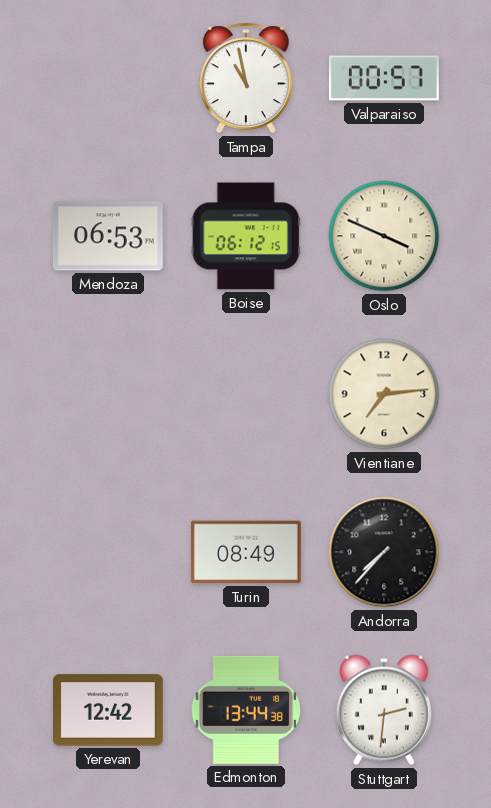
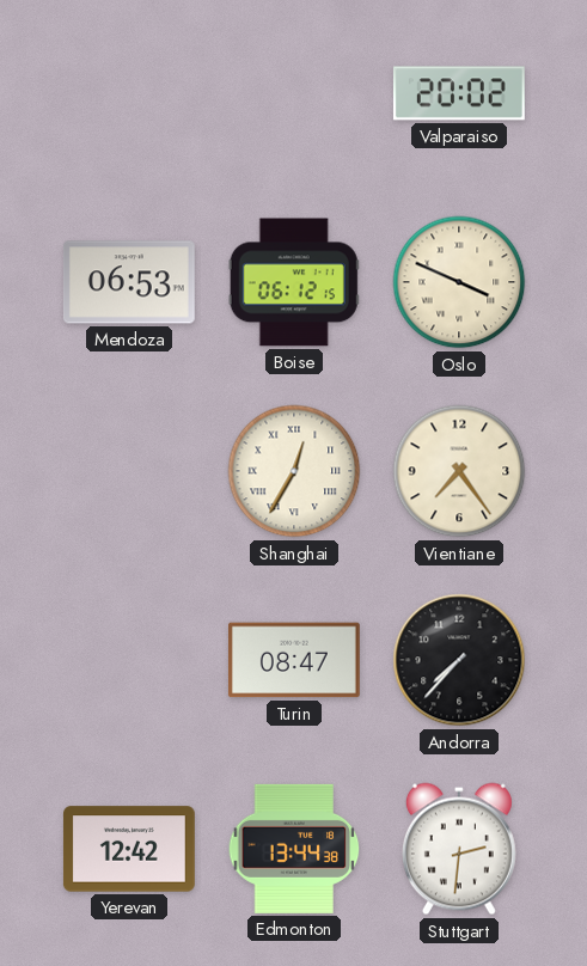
Tampa: 10:58 -> none
Valparaiso: 00:57 -> 20:02
Shanghai: none -> 12:35
Vientiane: 7:14 -> 7:24
Turin: 08:49 -> 08:47
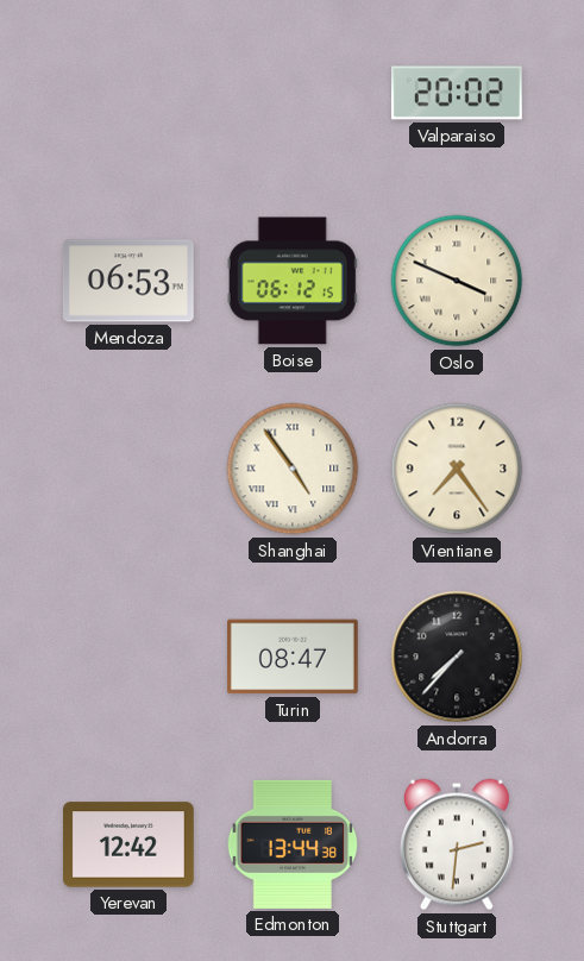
Shanghai: 12:35 -> 4:54
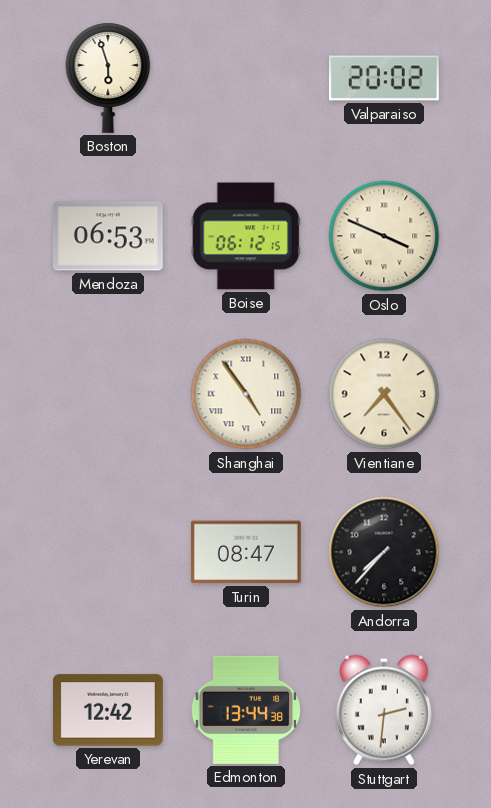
Boston: none -> 5:57
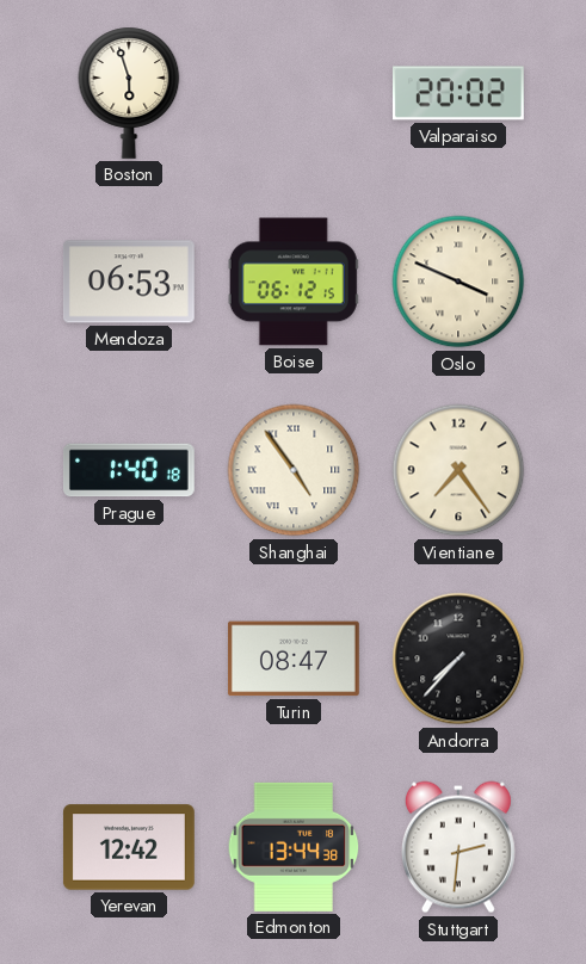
Prague: none -> 1:40
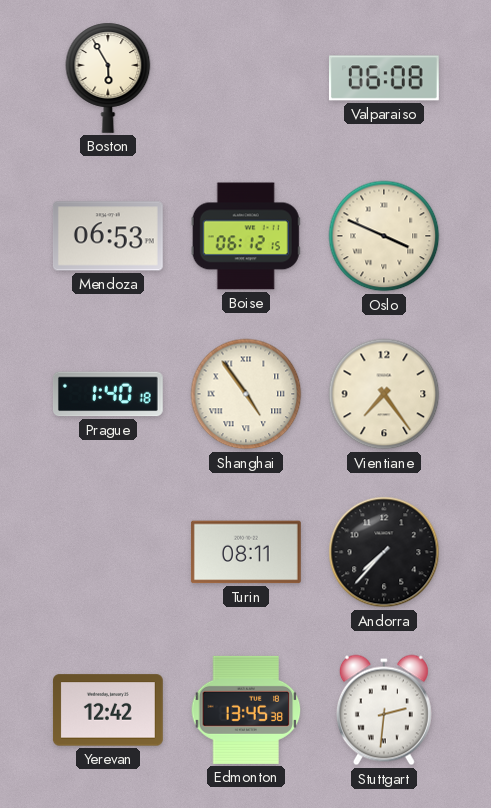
Boston: 5:57 -> 5:55
Valparaiso: 20:02 -> 06:08
Turin: 08:47 -> 08:11
Edmonton: 13:44 -> 13:45
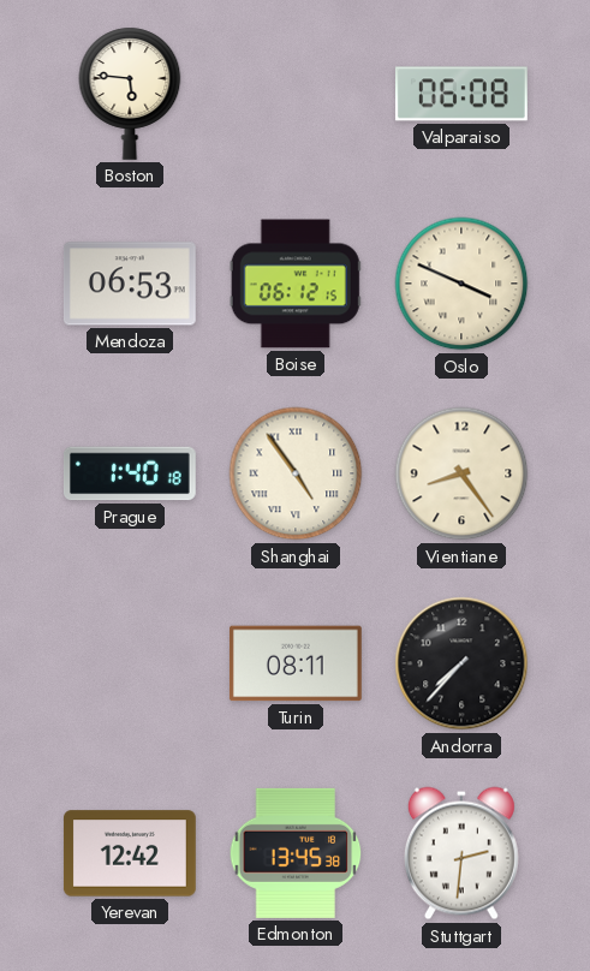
Boston: 5:55 -> 5:46
Vientiane: 7:24 -> 8:24
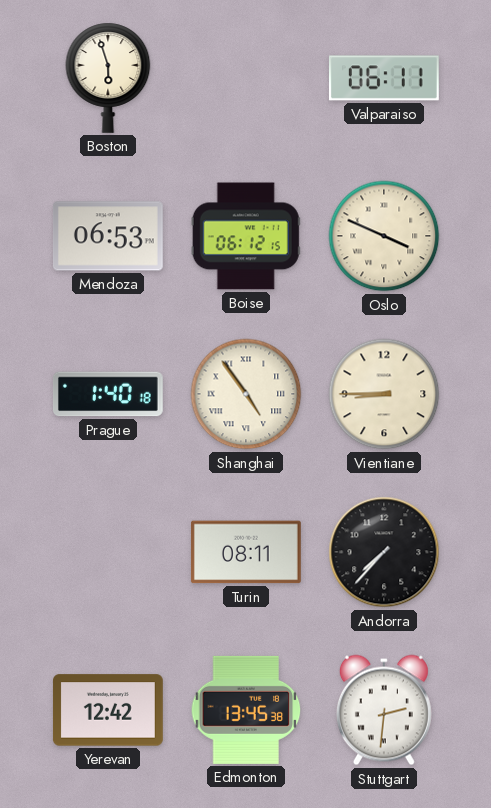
Boston: 5:46 -> 5:57
Valparaiso: 06:08 -> 06:11
Vientiane: 8:24 -> 8:45
